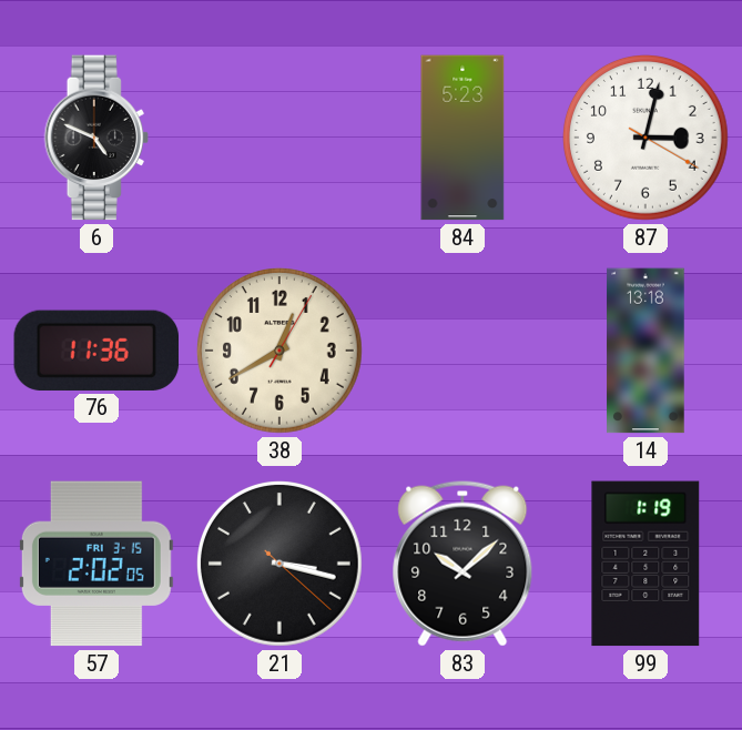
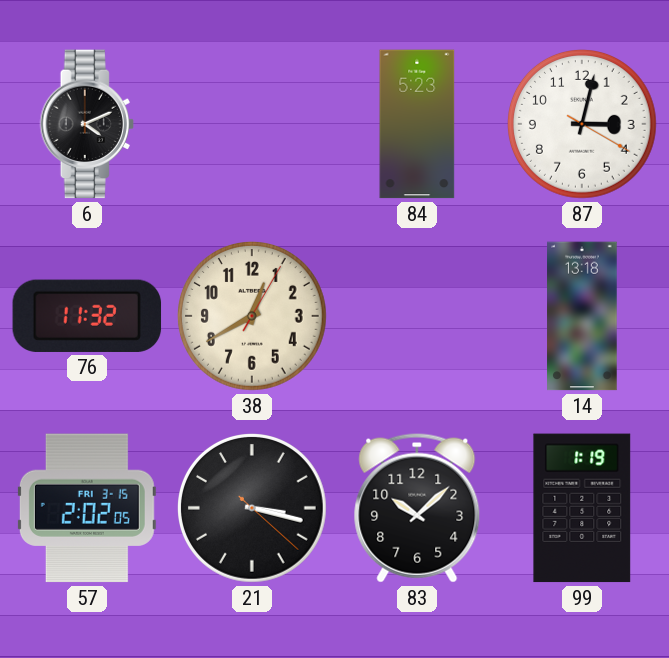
6: 4:49 -> 4:11
76: 11:36 -> 11:32
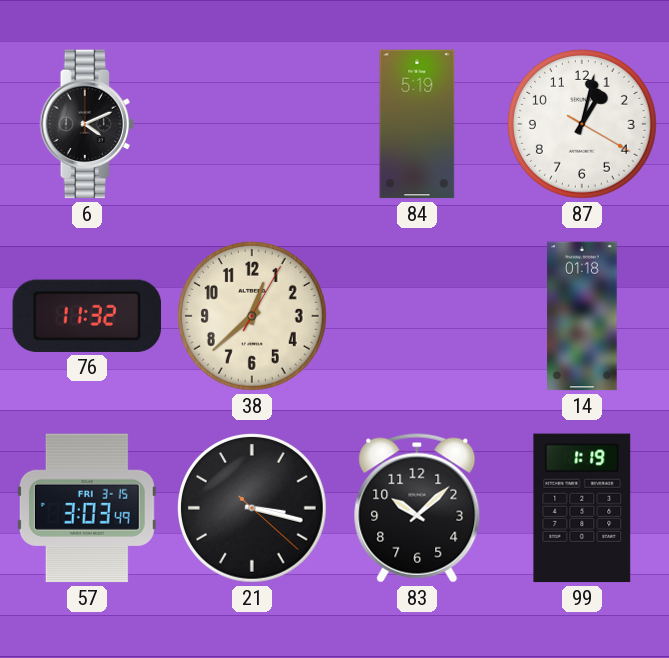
84: 5:23 -> 5:19
87: 3:02 -> 1:02
38: 12:40 -> 12:38
14: 13:18 -> 01:18
57: 2:02 -> 3:03
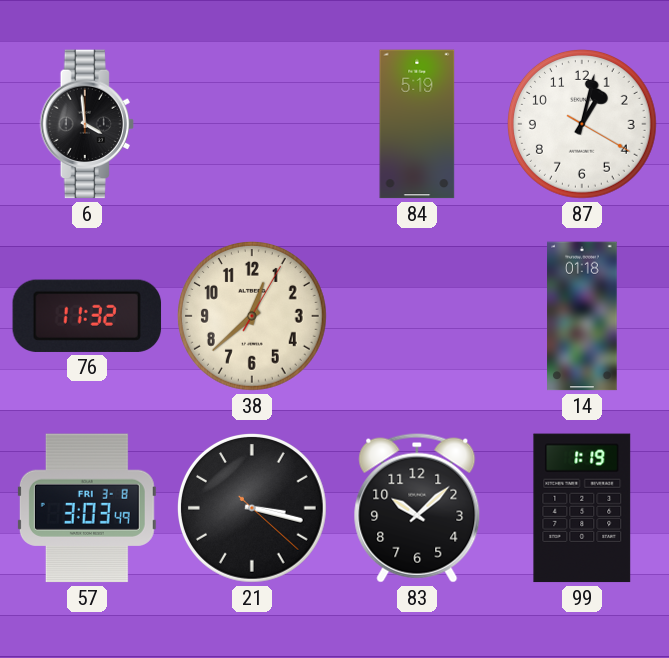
6: 4:11 -> 3:59
57 date: FRI 3-15 -> FRI 3-8
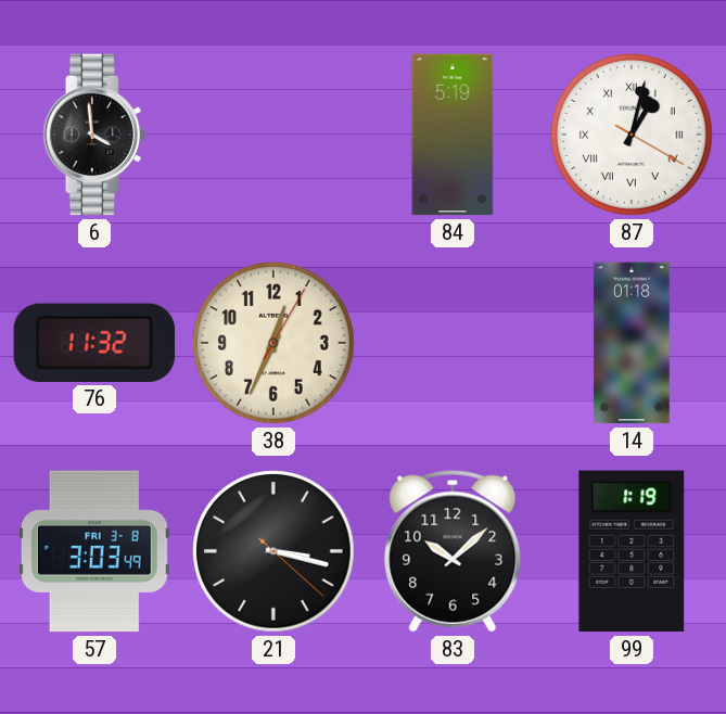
87 numerals: Arabic -> Roman
38: 12:38 -> 12:34
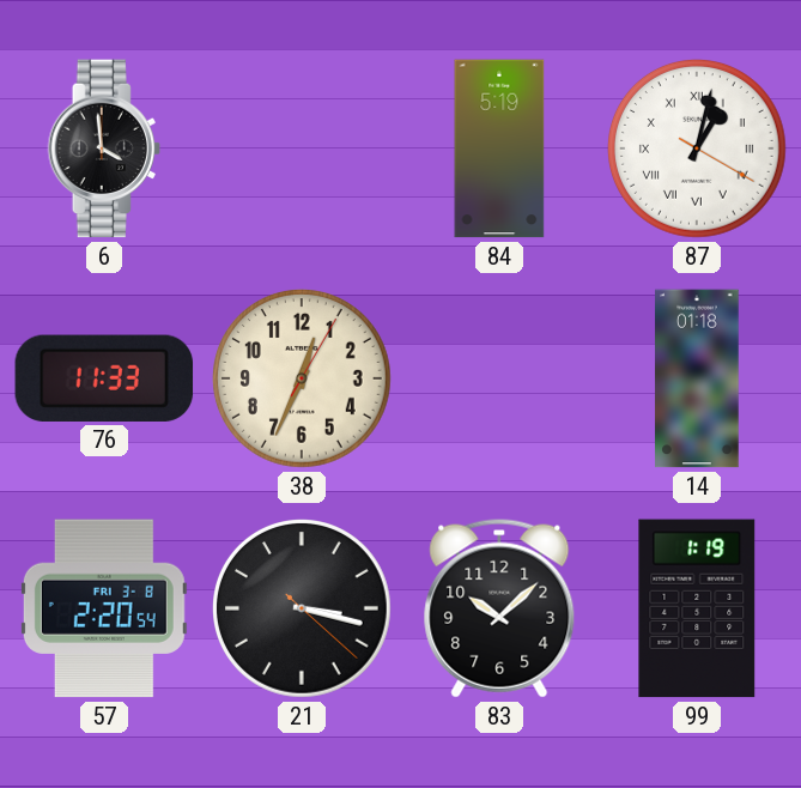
76: 11:32 -> 11:33
57: 3:03 -> 2:20
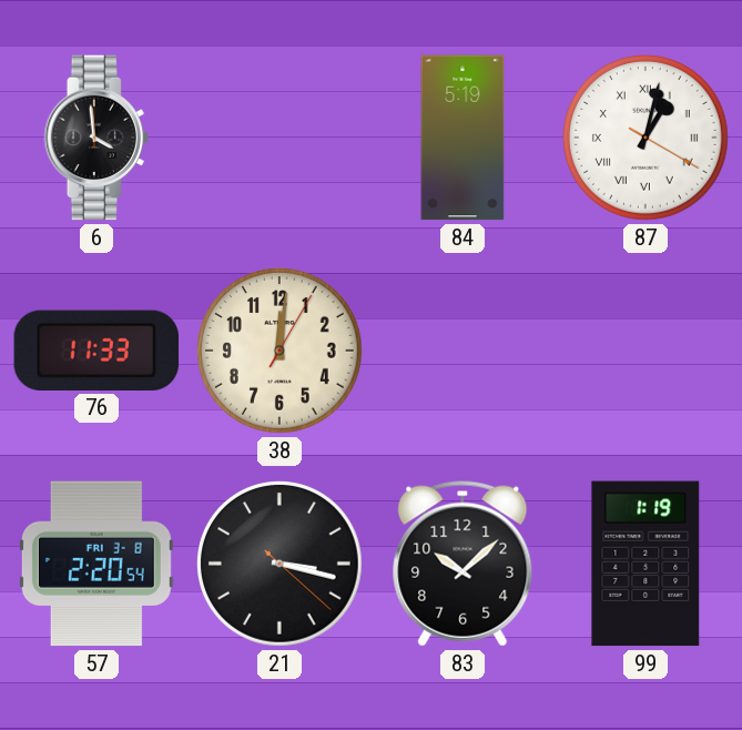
38: 12:34 -> 12:01
14: 01:18 -> none
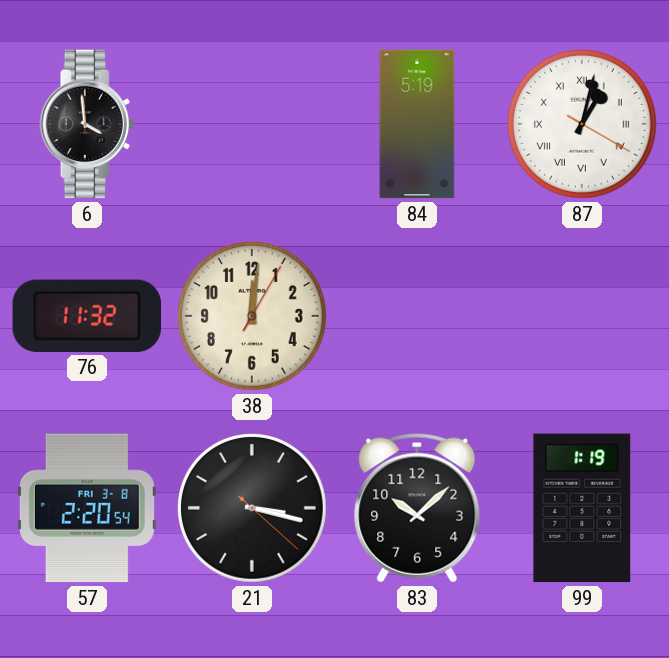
76: 11:33 -> 11:32
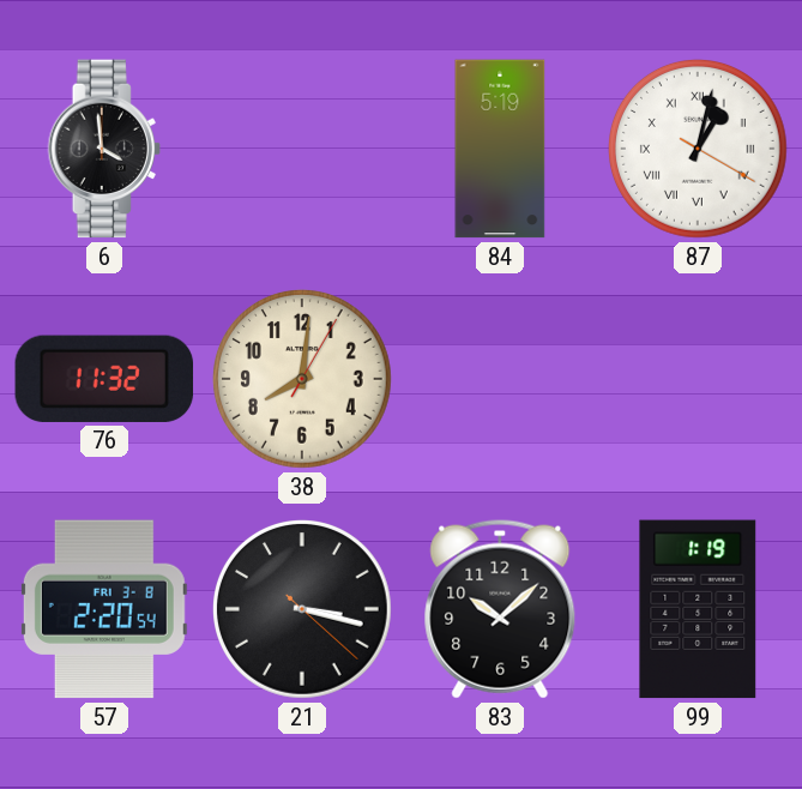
38: 12:01 -> 8:01
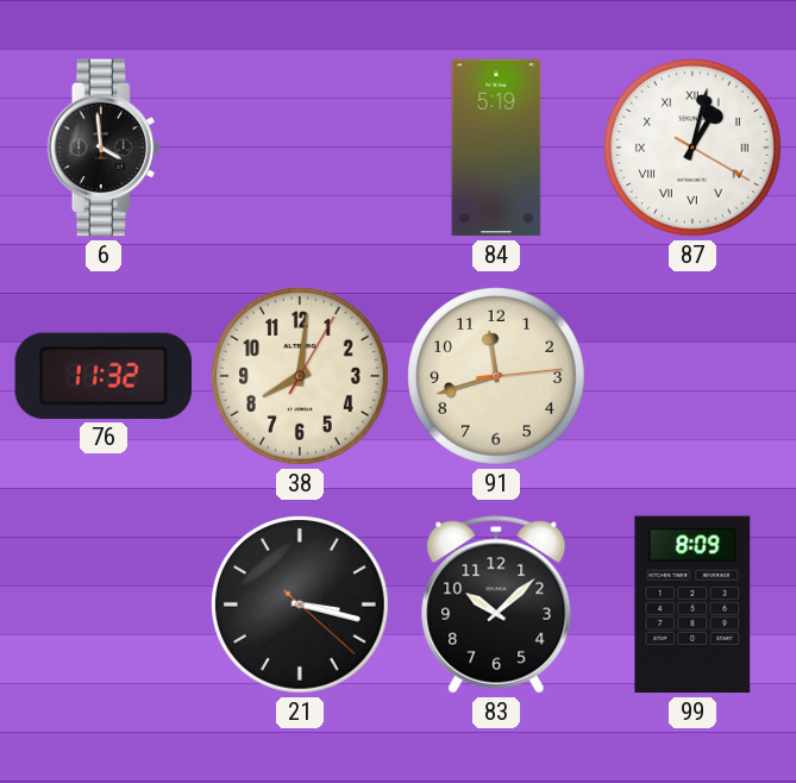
91: none -> 11:42
57: 2:20 -> none
99: 1:19 -> 8:09
